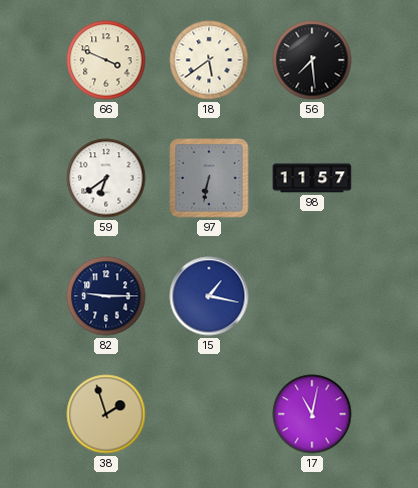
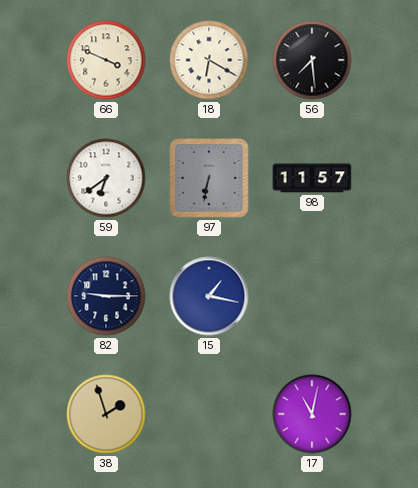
18: 5:39 -> 6:20
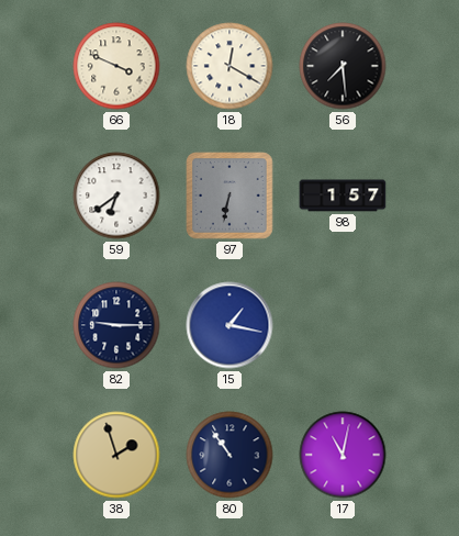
18: 6:20 -> 12:20
98: 11:57 -> 1:57
80: none -> 10:54
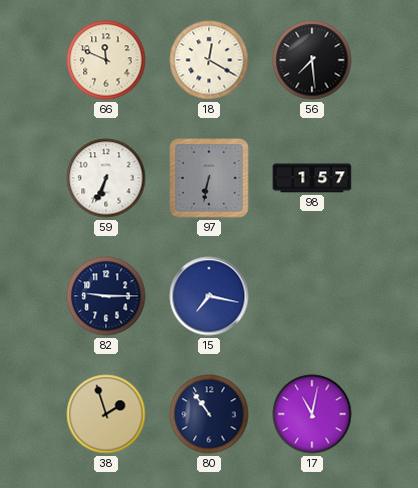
66: 3:49 -> 11:49
59: 6:39 -> 6:34
15: 1:17 -> 7:17
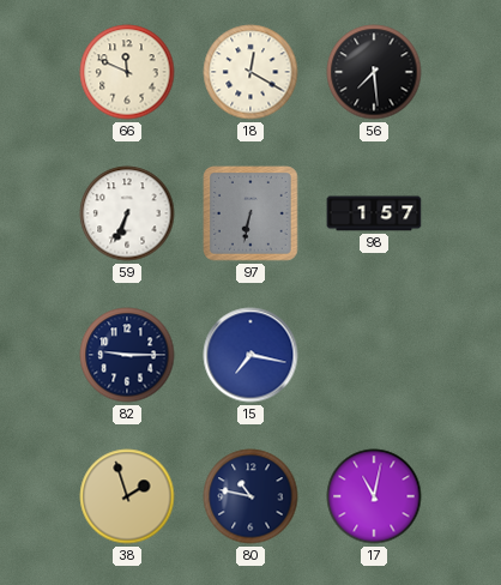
80: 10:54 -> 10:47
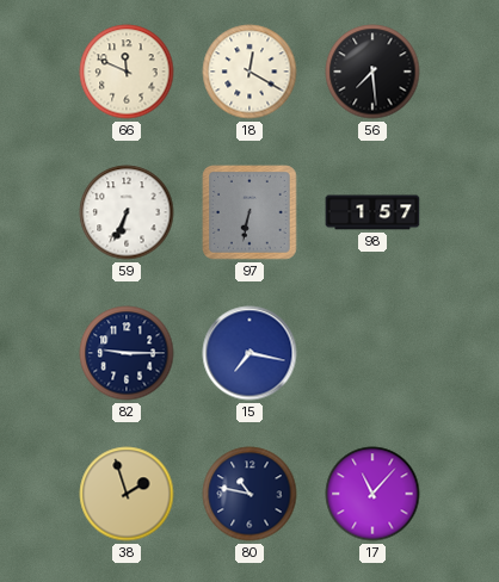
17: 11:02 -> 11:07
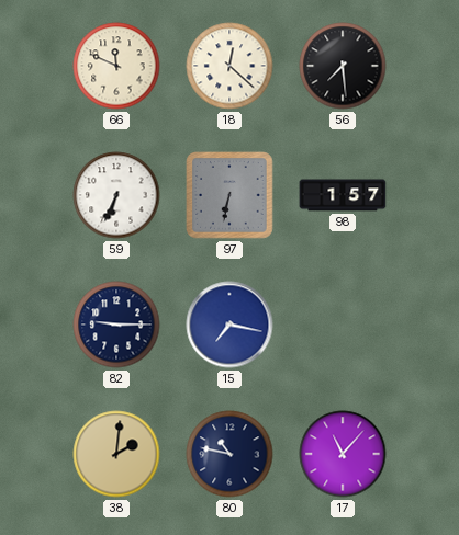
18: 12:20 -> 12:22
38: 1:57 -> 2:01
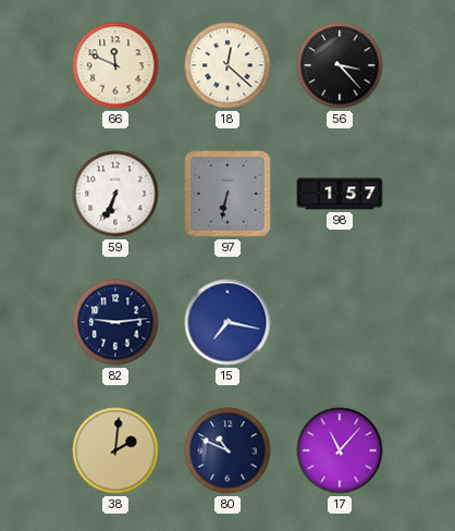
56: 7:29 -> 3:23
82: 9:15 -> 9:14
80: 10:47 -> 10:49
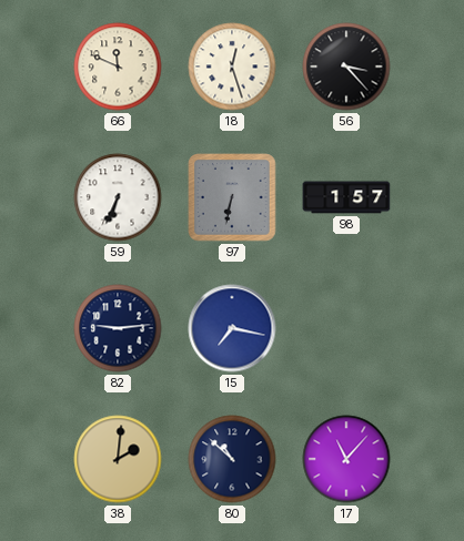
18: 12:22 -> 12:27
80: 10:49 -> 10:52
